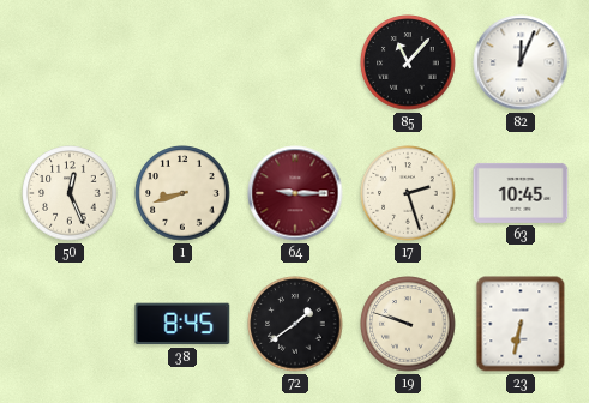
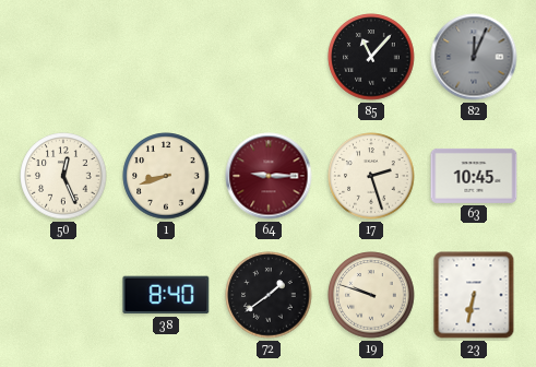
82 dial: white -> grey
38: 8:45 -> 8:40
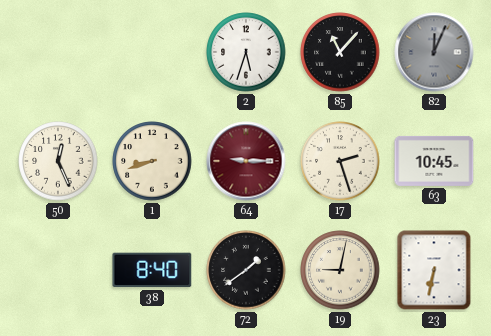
2: none -> 5:33
19: 9:48 -> 9:02
